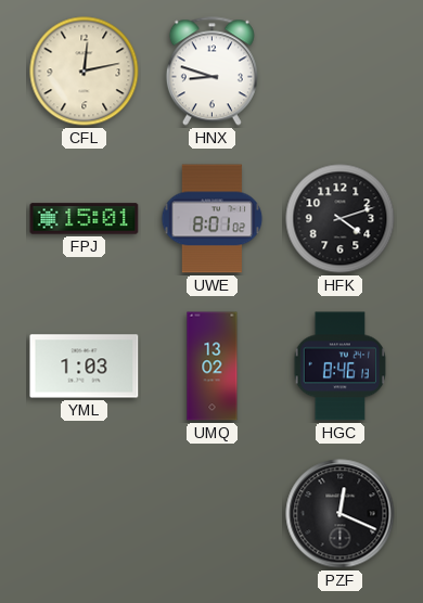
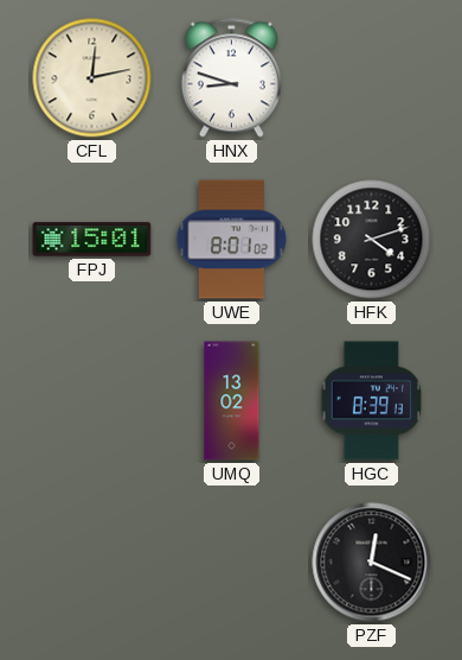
YML: 1:03 -> none
HGC: 8:46 -> 8:39
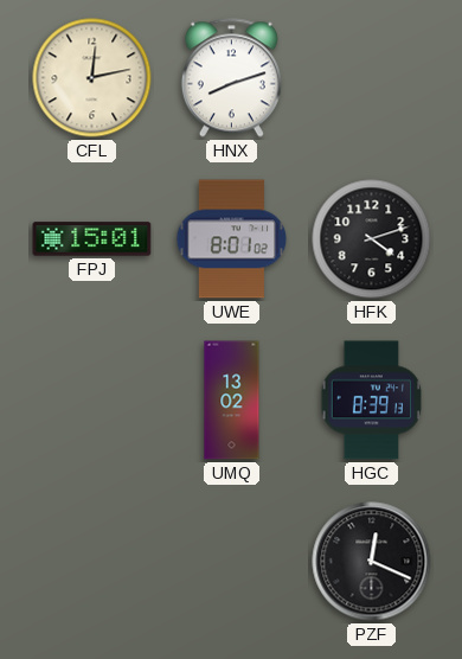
HNX: 8:48 -> 8:12
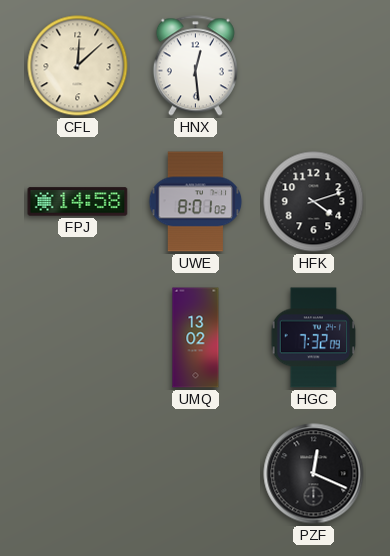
CFL: 12:13 -> 12:08
HNX: 8:12 -> 12:29
FPJ: 15:01 -> 14:58
HGC: 8:39 -> 7:32
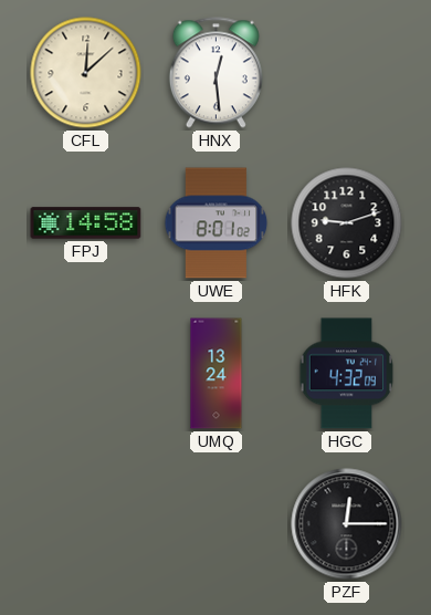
HFK: 4:12 -> 9:12
UMQ: 13:02 -> 13:24
HGC: 7:32 -> 4:32
PZF: 12:19 -> 12:15
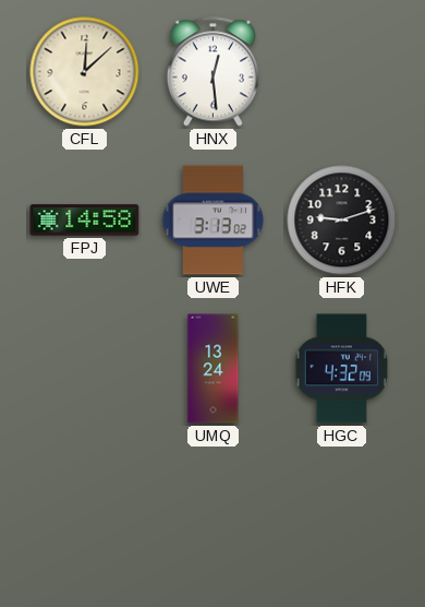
UWE: 8:01 -> 3:13
PZF: 12:15 -> none
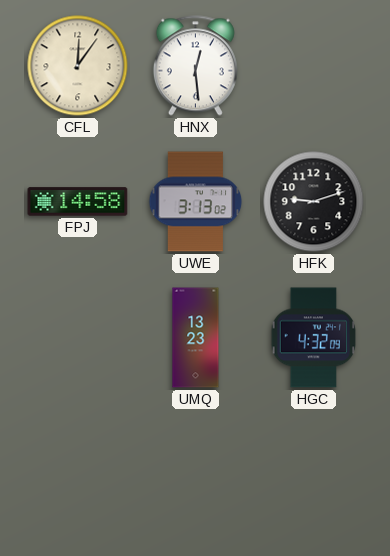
CFL: 12:08 -> 12:06
UMQ: 13:24 -> 13:23
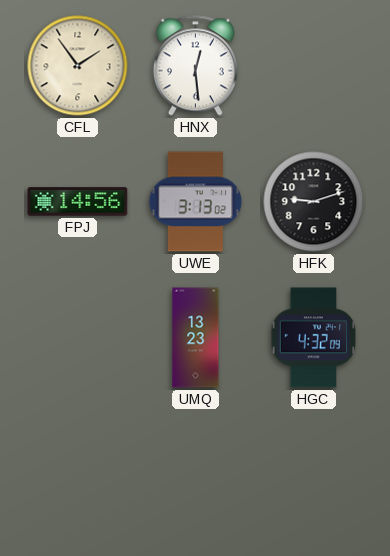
CFL: 12:06 -> 1:54
FPJ: 14:58 -> 14:56
